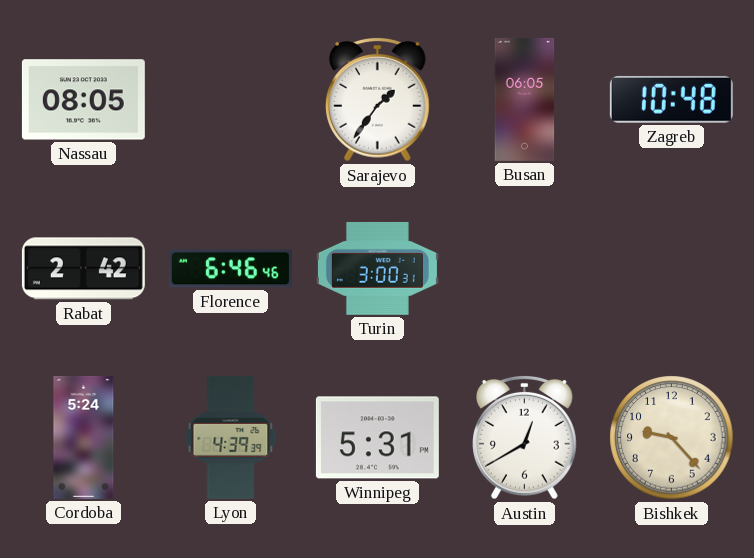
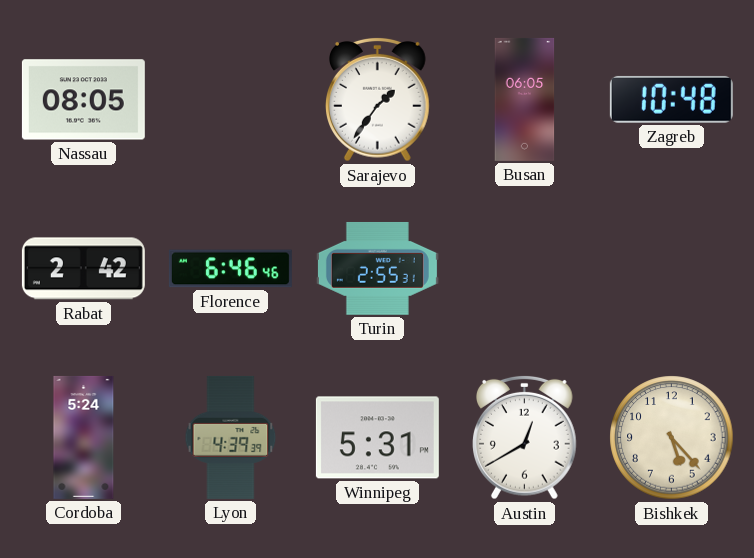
Turin: 3:00 -> 2:55
Bishkek: 9:23 -> 5:23
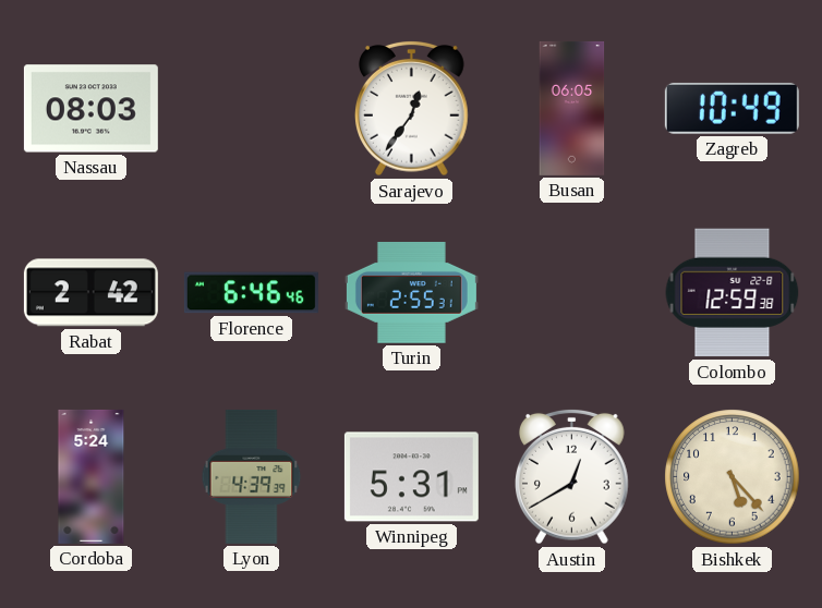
Nassau: 08:05 -> 08:03
Sarajevo: 1:36 -> 12:36
Zagreb: 10:48 -> 10:49
Colombo: none -> 12:59
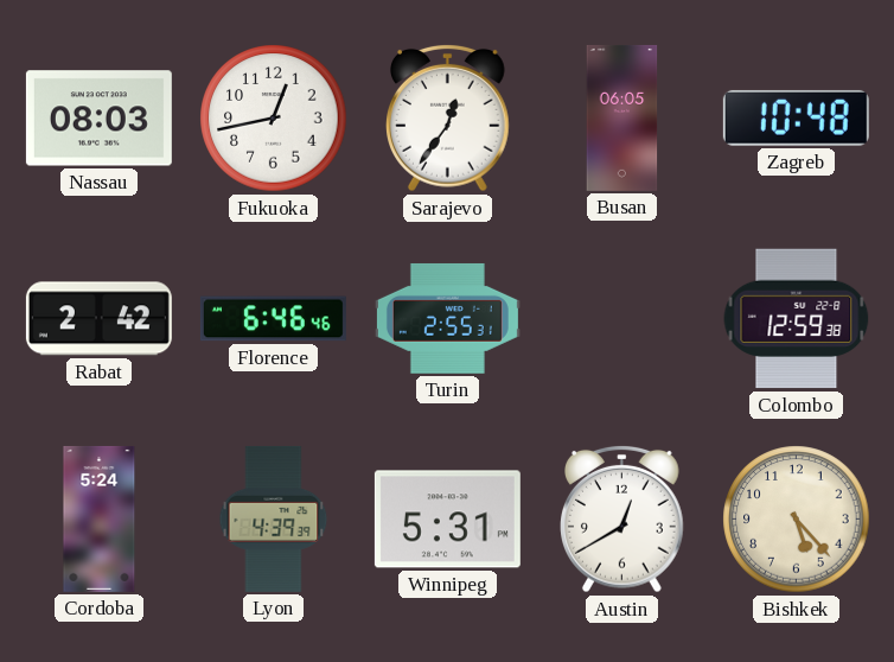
Fukuoka: none -> 12:43
Zagreb: 10:49 -> 10:48
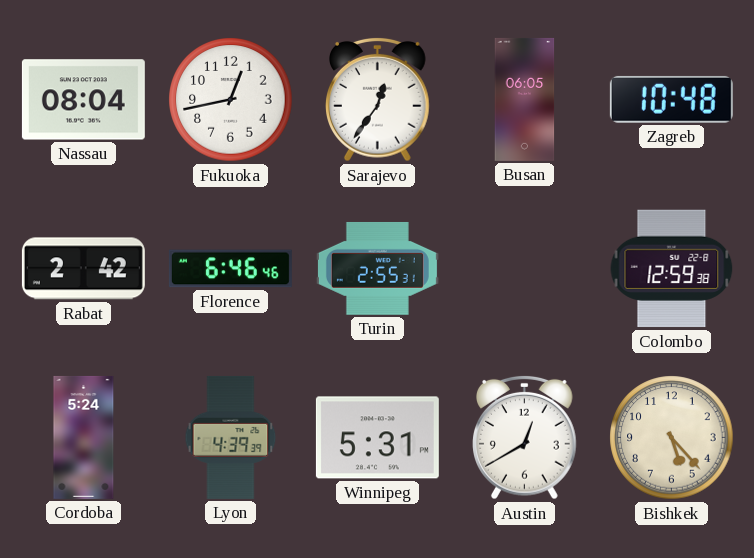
Nassau: 08:03 -> 08:04
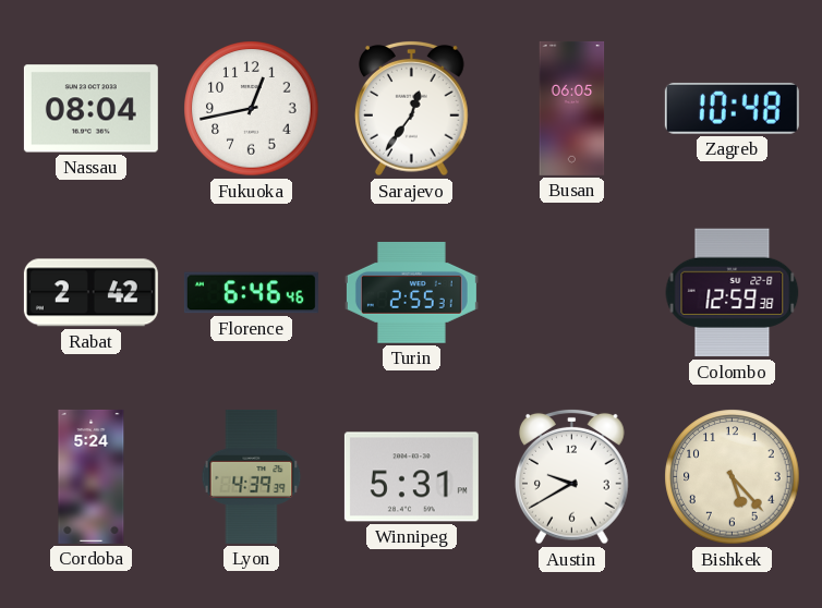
Austin: 12:40 -> 9:40
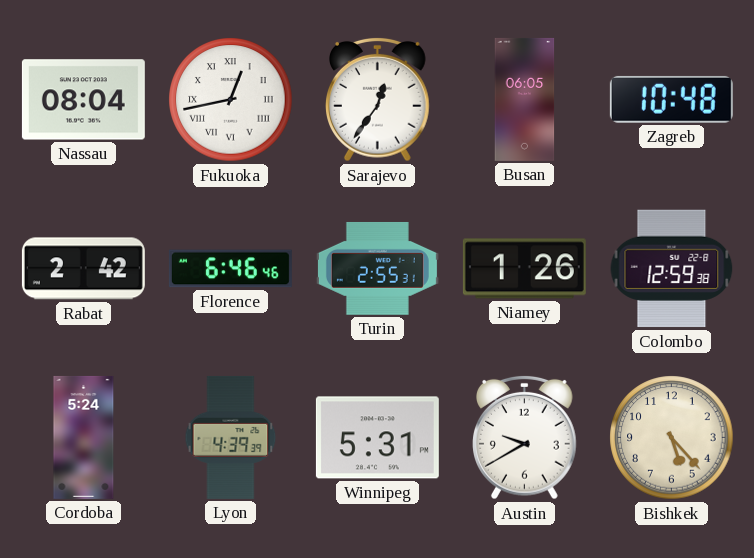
Fukuoka numerals: Arabic -> Roman
Niamey: none -> 1:26
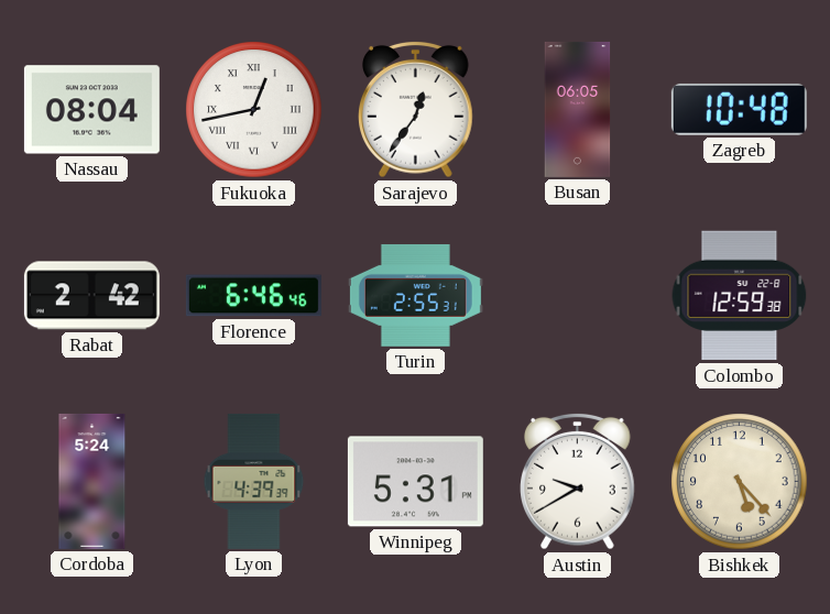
Niamey: 1:26 -> none
